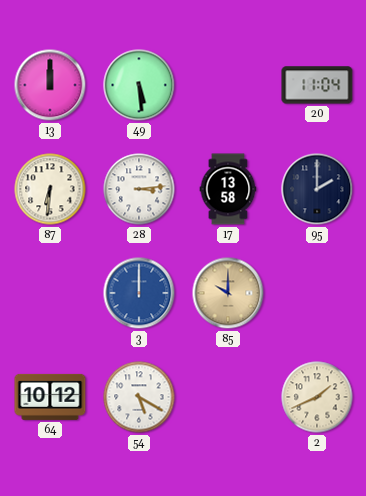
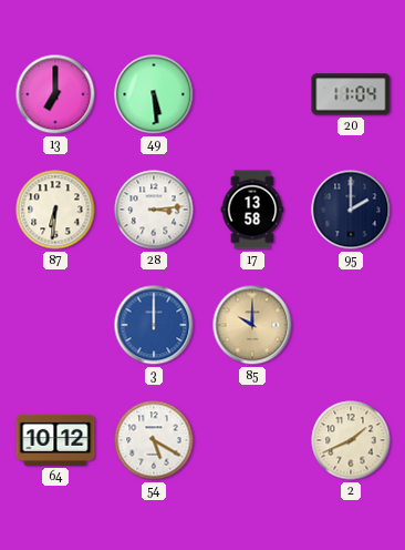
13: 12:00 -> 7:00
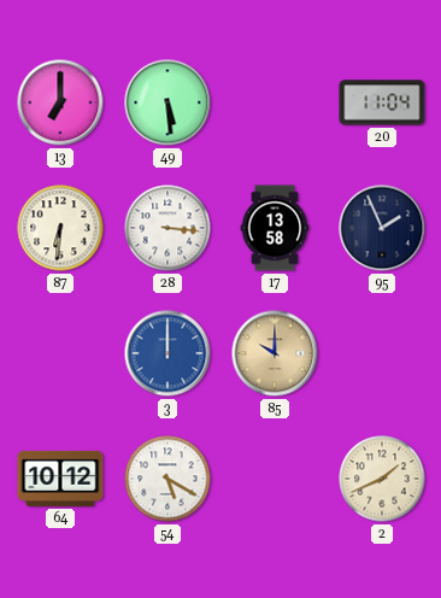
28: 3:14 -> 3:16
95: 2:00 -> 1:56
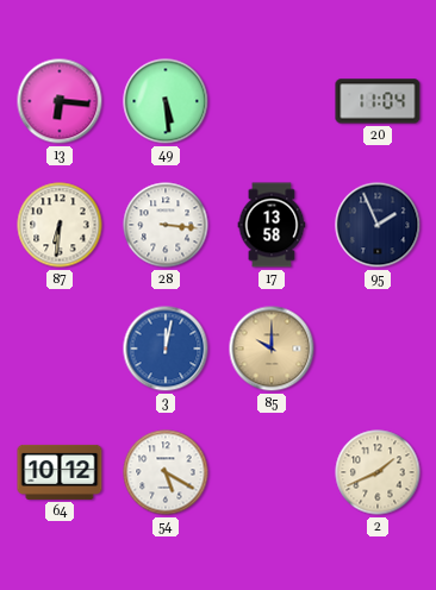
13: 7:00 -> 6:16
3: 12:00 -> 12:02
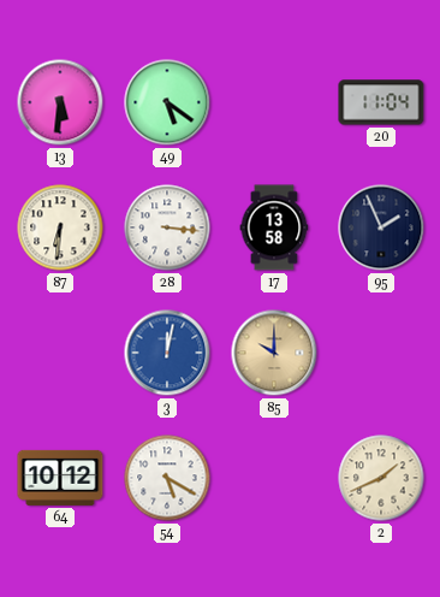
13: 6:16 -> 5:31
49: 5:29 -> 5:21
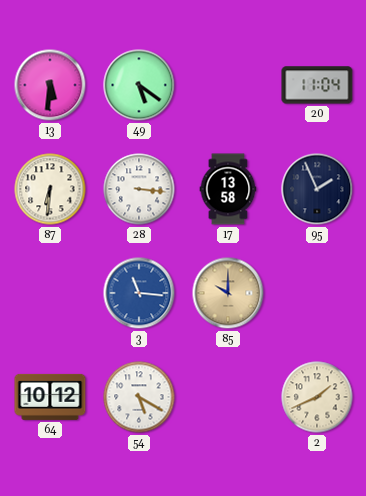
3: 12:02 -> 11:16
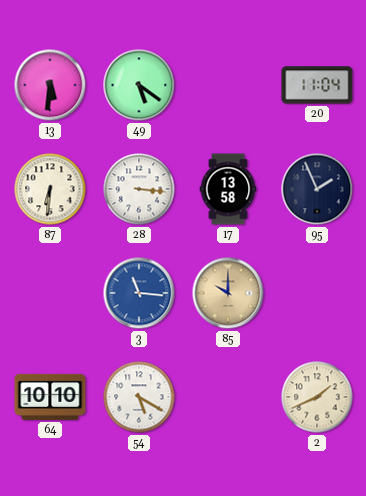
64: 10:12 -> 10:10
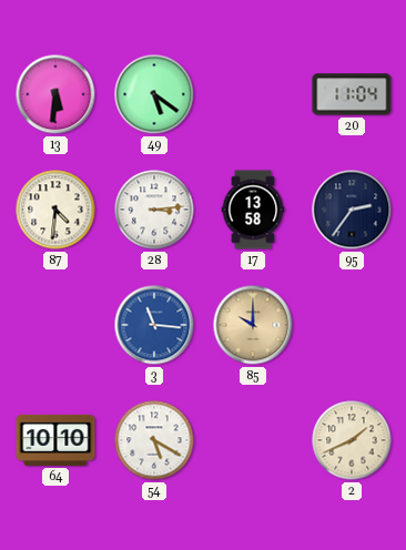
87: 6:31 -> 4:31
28: 3:16 -> 3:14
95: 1:56 -> 2:36
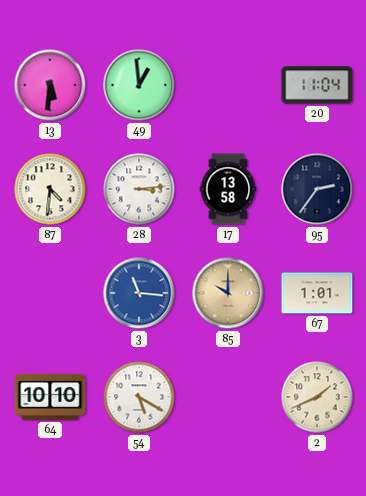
49: 5:21 -> 12:59
67: none -> 1:01
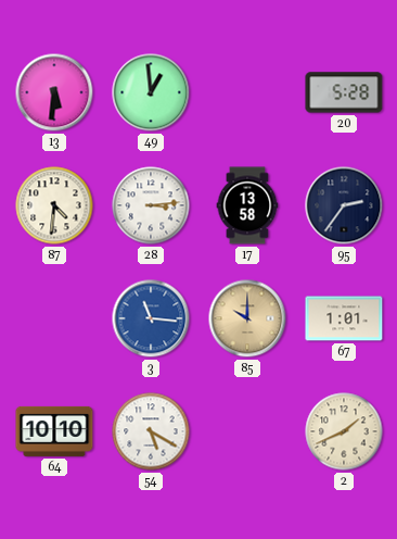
20: 11:04 -> 5:28
